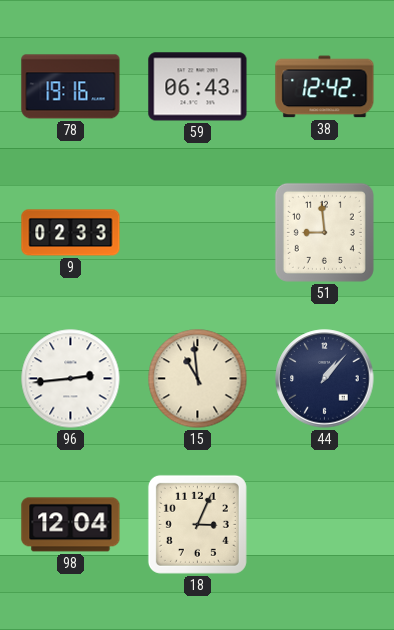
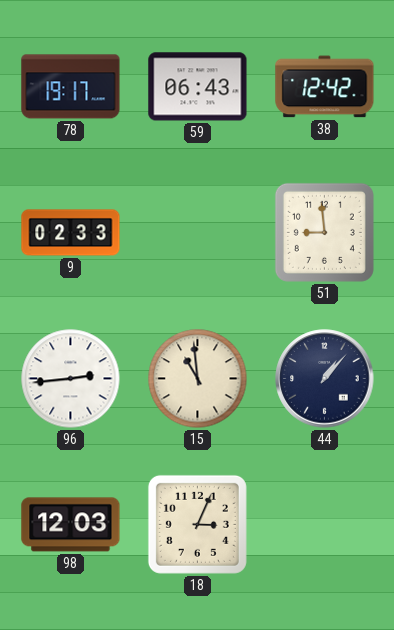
78: 19:16 -> 19:17
98: 12:04 -> 12:03
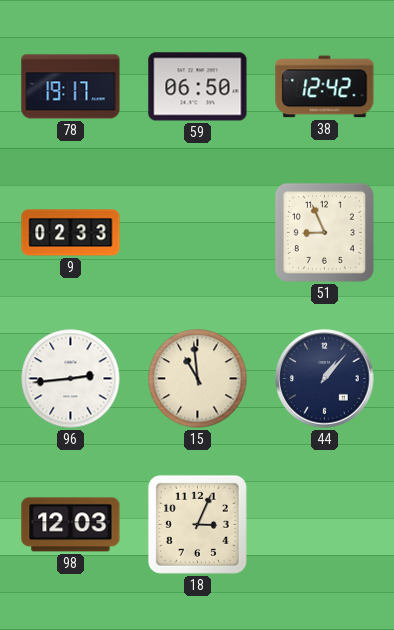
59: 06:43 -> 06:50
51: 8:59 -> 8:56
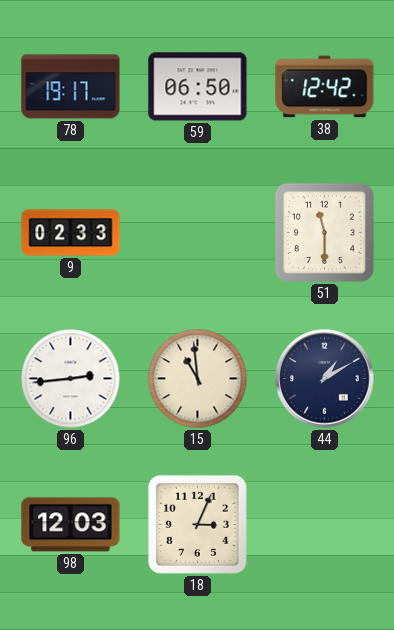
51: 8:56 -> 11:30
44: 1:07 -> 1:10
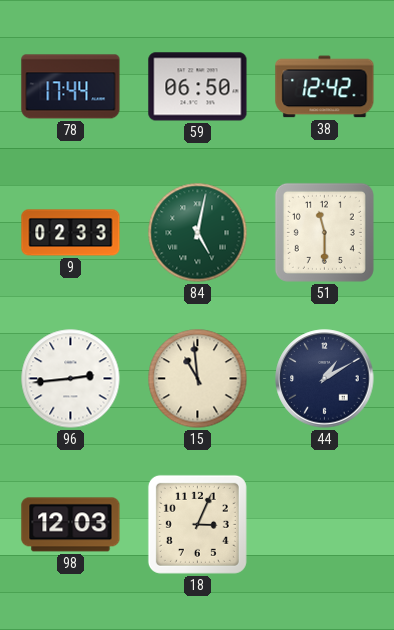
78: 19:17 -> 17:44
84: none -> 5:02
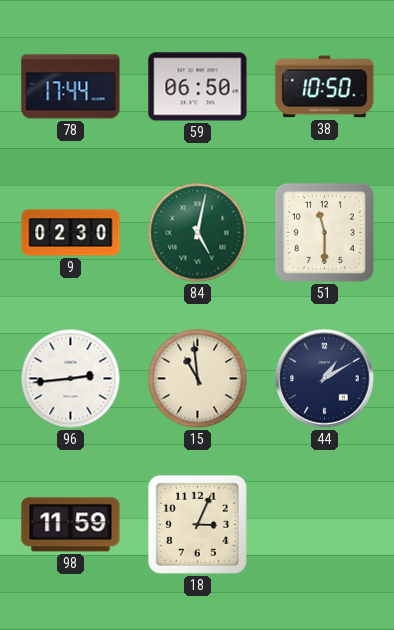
38: 12:42 -> 10:50
9: 02:33 -> 02:30
98: 12:03 -> 11:59
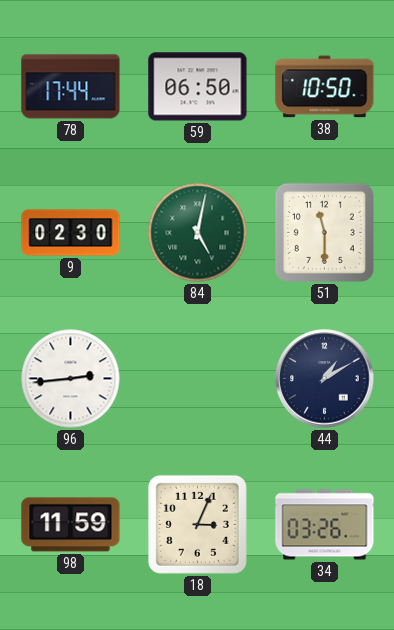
15: 10:59 -> none
34: none -> 03:26
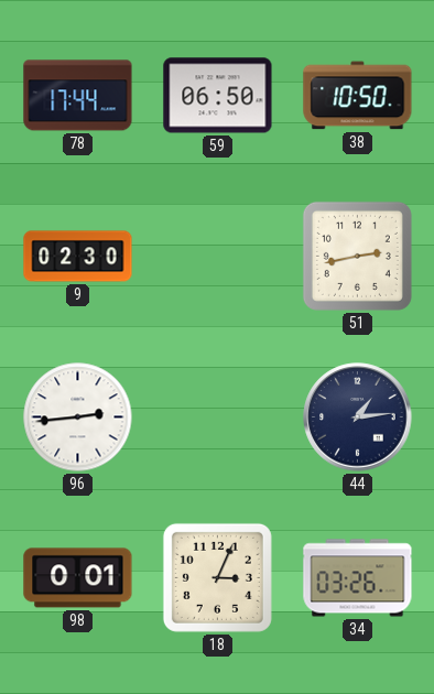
84: 5:02 -> none
51: 11:30 -> 2:43
44: 1:10 -> 1:14
98: 11:59 -> 0:01
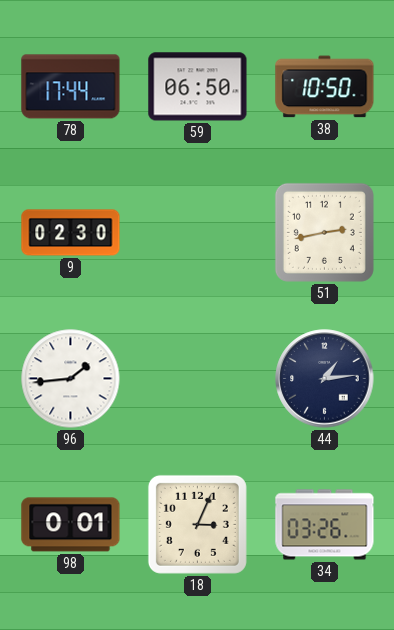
96: 2:44 -> 1:44
